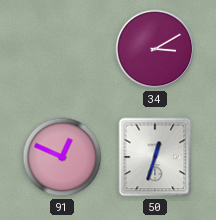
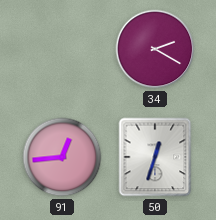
34: 3:10 -> 2:20
91: 12:49 -> 12:44
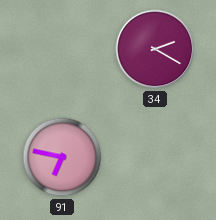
91: 12:44 -> 6:47
50: 12:33 -> none
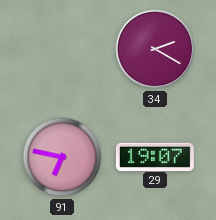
29: none -> 19:07
